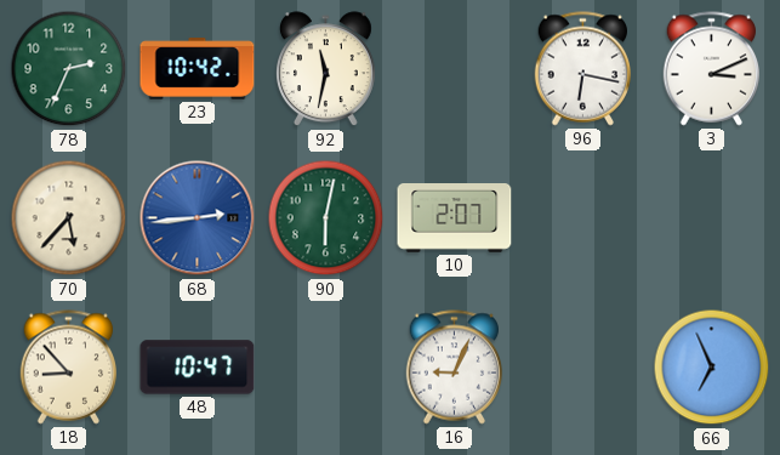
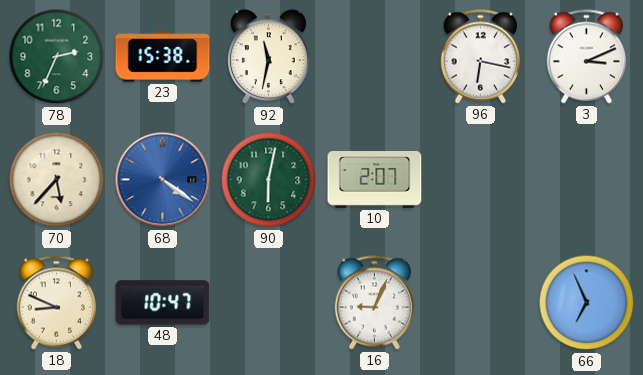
23: 10:42 -> 15:38
68: 2:44 -> 4:21
18: 8:53 -> 8:49
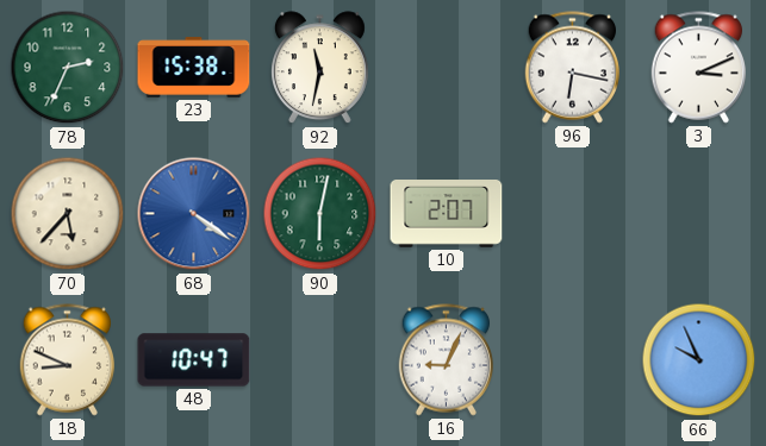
66: 6:56 -> 9:56
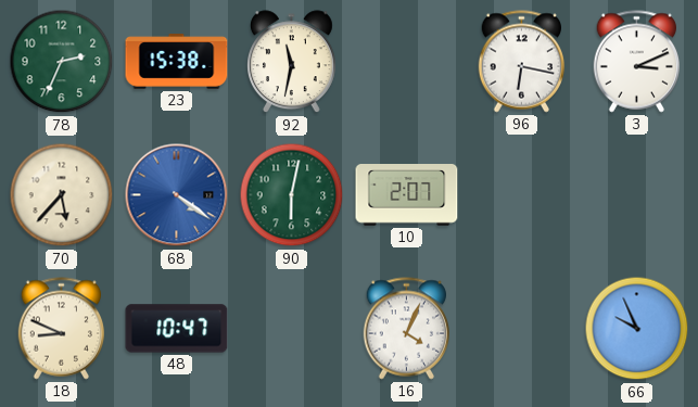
16: 9:04 -> 4:04
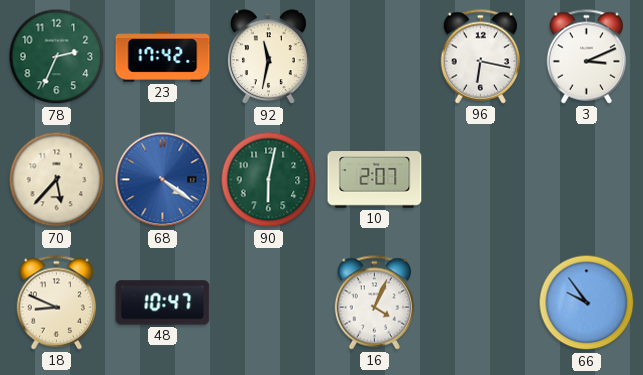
23: 15:38 -> 17:42
66: 9:56 -> 9:54
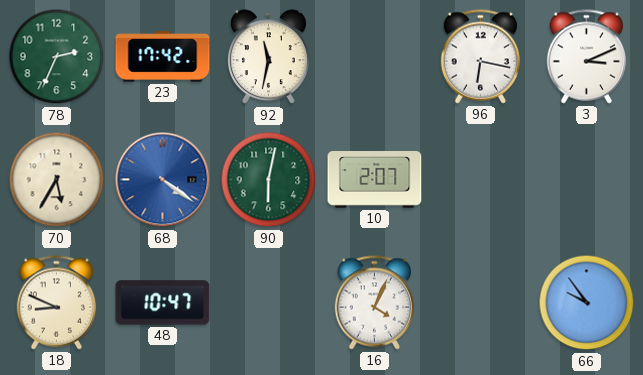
70: 5:37 -> 5:35
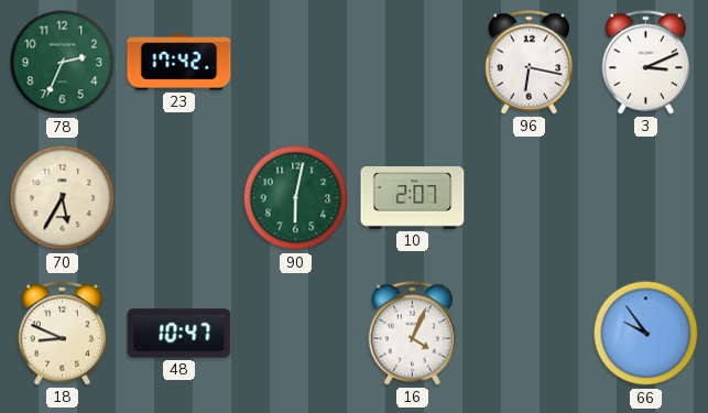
92: 11:32 -> none
68: 4:21 -> none
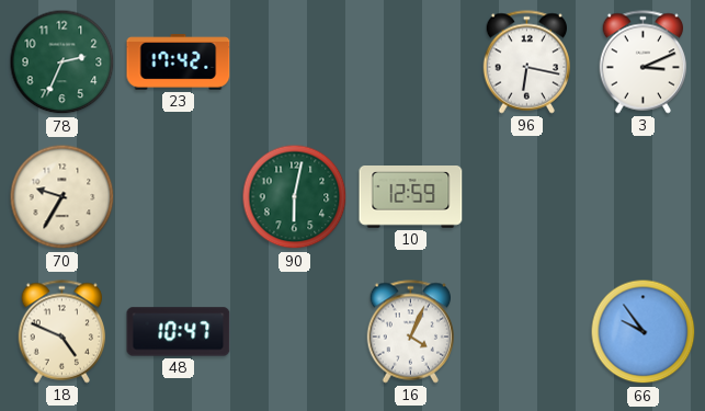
70: 5:35 -> 9:35
10: 2:07 -> 12:59
18: 8:49 -> 4:49
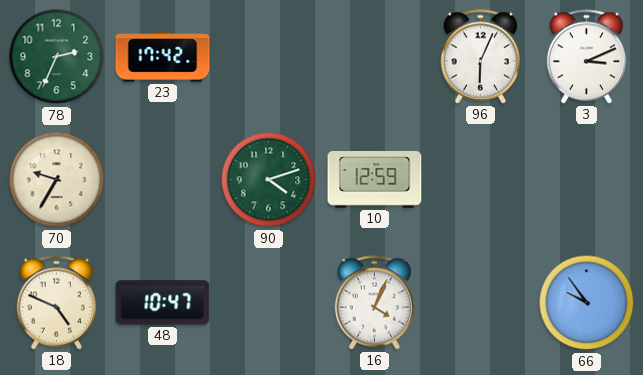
96: 6:17 -> 6:04
90: 6:02 -> 4:12
